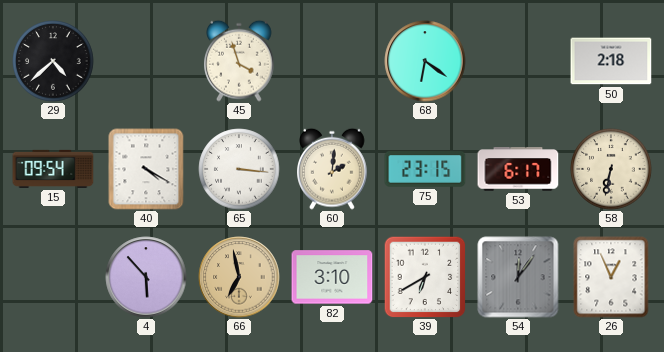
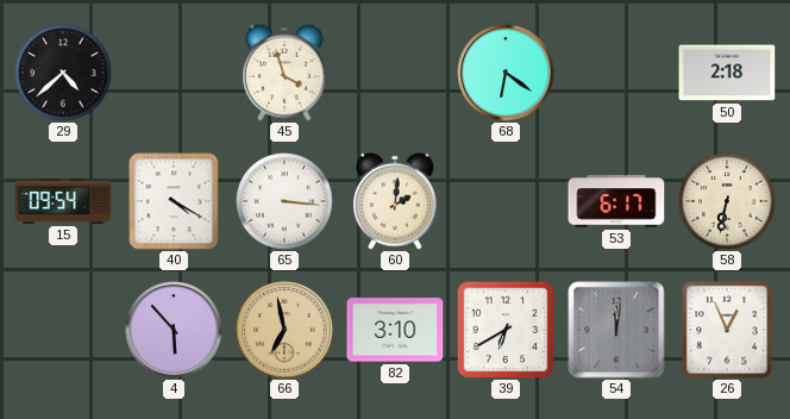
75: 23:15 -> none
54: 12:06 -> 12:01
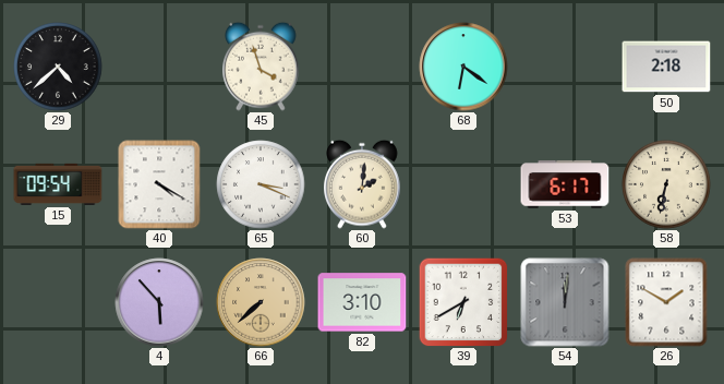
65: 3:16 -> 3:19
66: 6:58 -> 7:38
26: 12:56 -> 1:50
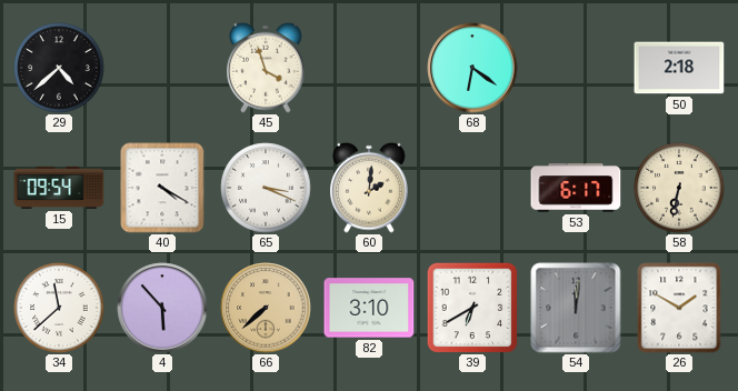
34: none -> 11:38
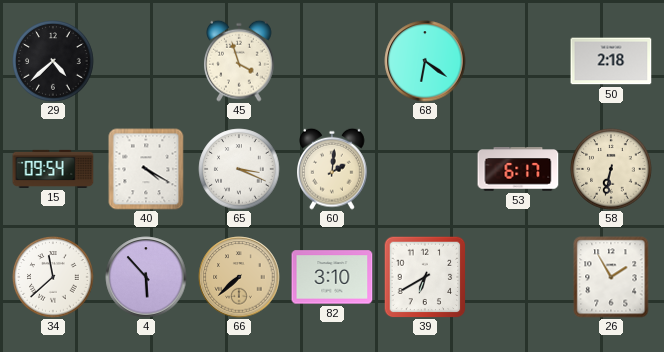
54: 12:01 -> none
26: 1:50 -> 1:55
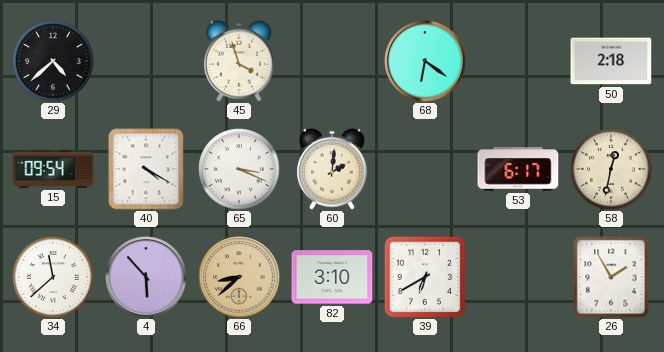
58: 6:32 -> 12:32
66: 7:38 -> 8:38
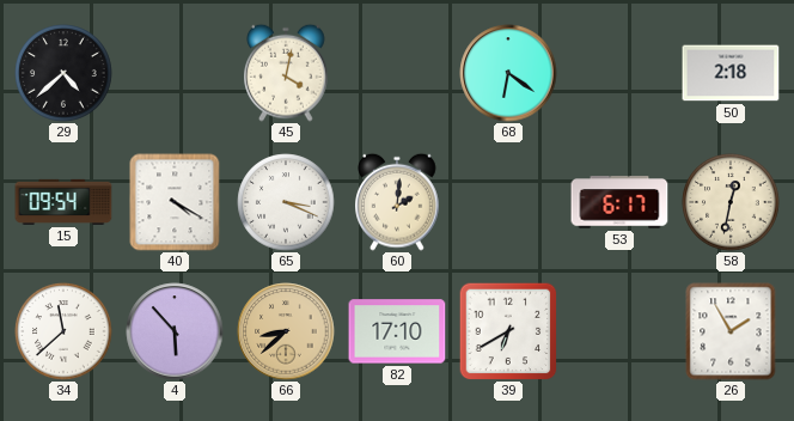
45: 3:57 -> 4:02
82: 3:10 -> 17:10
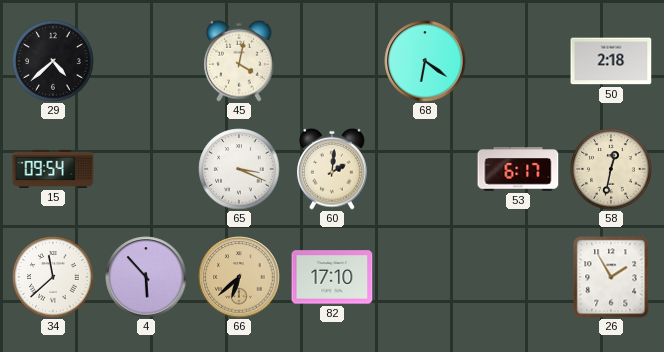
40: 4:20 -> none
66: 8:38 -> 6:38
39: 6:40 -> none
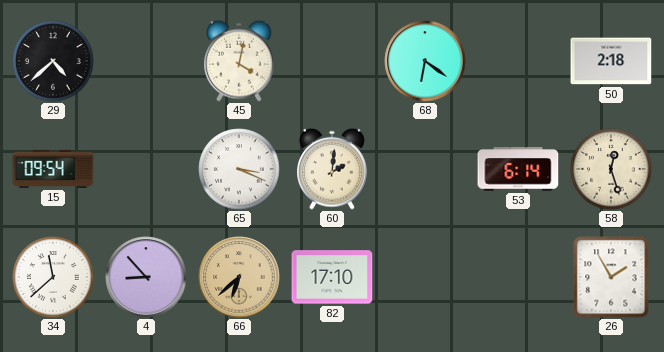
53: 6:17 -> 6:14
58: 12:32 -> 12:27
4: 5:53 -> 8:53
